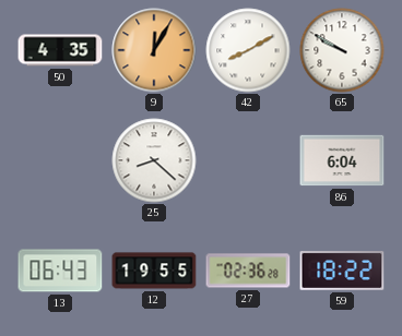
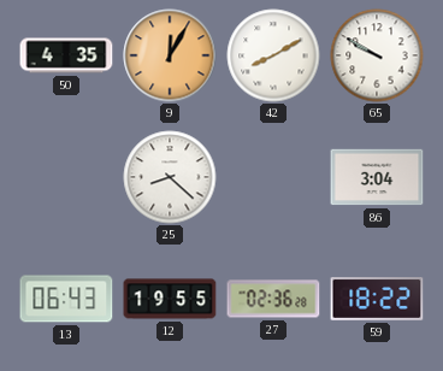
86: 6:04 -> 3:04
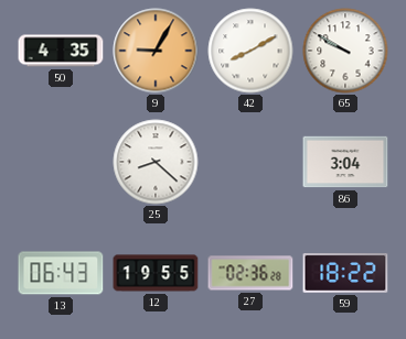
9: 12:05 -> 9:05
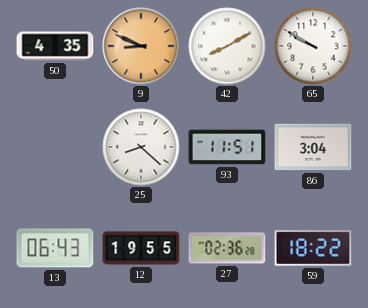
9: 9:05 -> 8:49
93: none -> 11:51
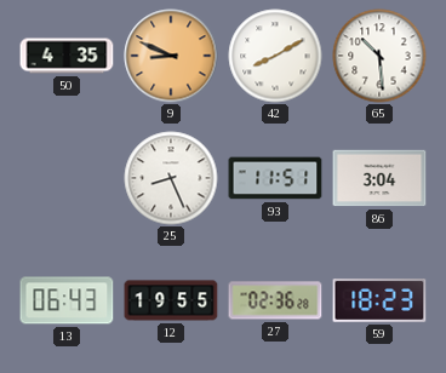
65: 9:50 -> 10:29
25: 8:22 -> 8:26
59: 18:22 -> 18:23
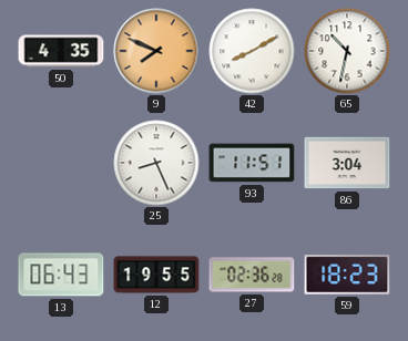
9: 8:49 -> 7:49
65: 10:29 -> 10:32
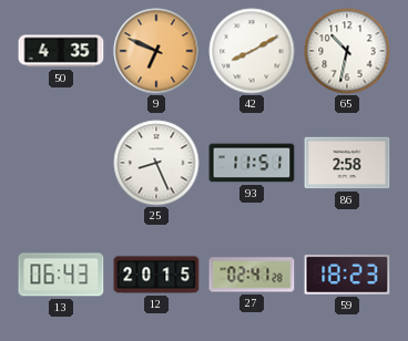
9: 7:49 -> 6:49
86: 3:04 -> 2:58
12: 19:55 -> 20:15
27: 02:36 -> 02:41
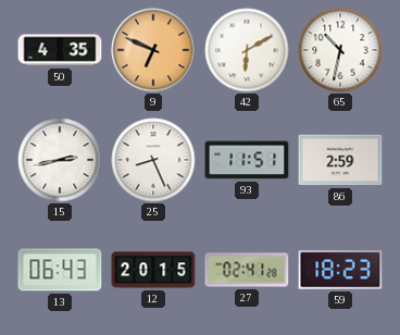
42: 8:10 -> 6:10
15: none -> 2:43
86: 2:58 -> 2:59
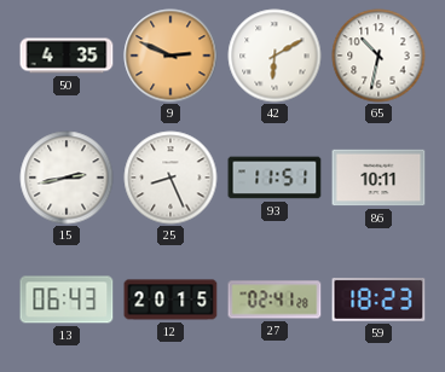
9: 6:49 -> 2:49
86: 2:59 -> 10:11
